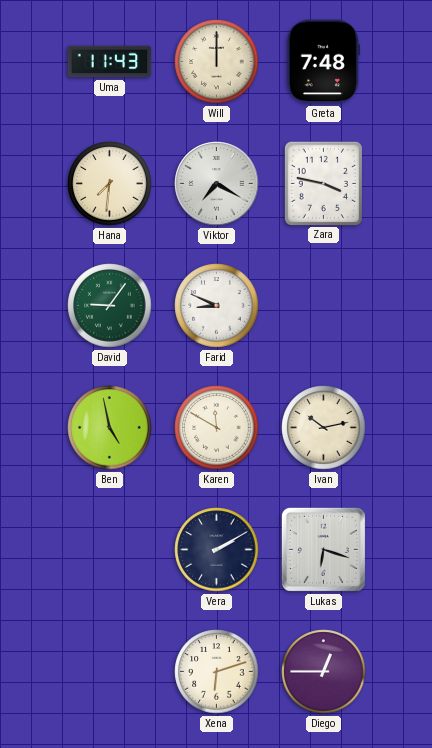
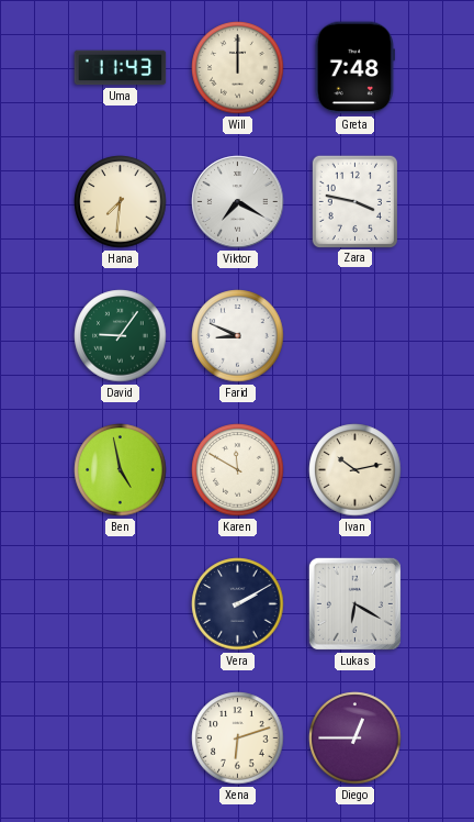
Lukas: 6:18 -> 6:20
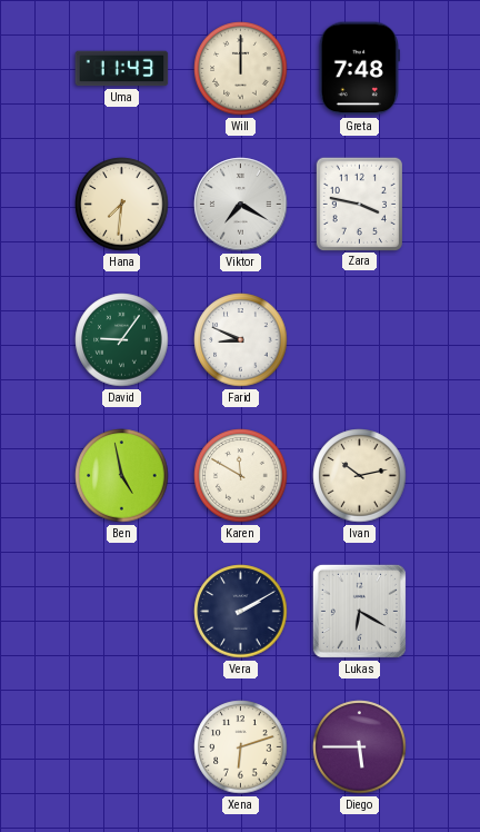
Diego: 12:45 -> 5:45
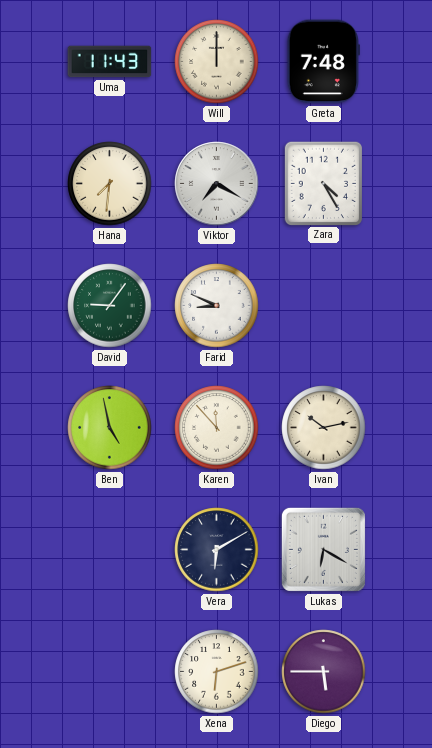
Zara: 3:47 -> 4:25
Karen: 11:50 -> 11:53
Vera: 2:10 -> 6:10
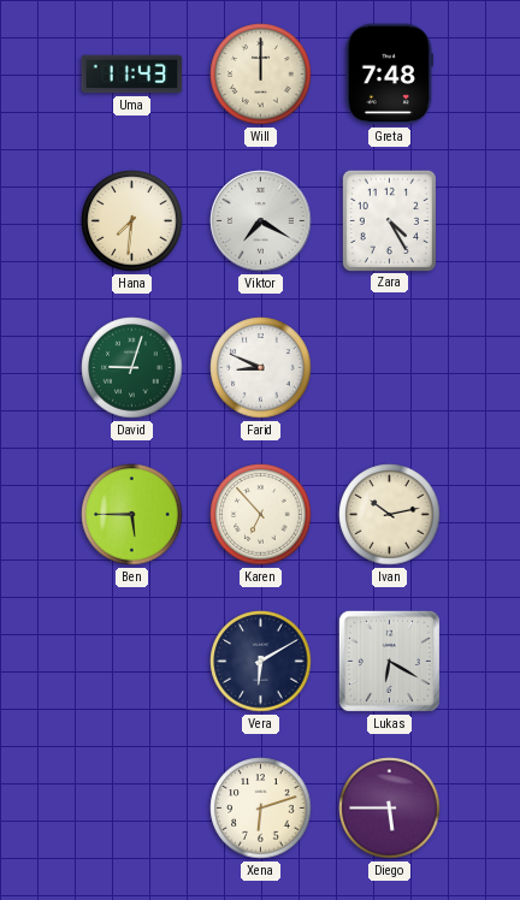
David: 9:06 -> 9:03
Ben: 4:58 -> 5:45
Karen: 11:53 -> 6:53
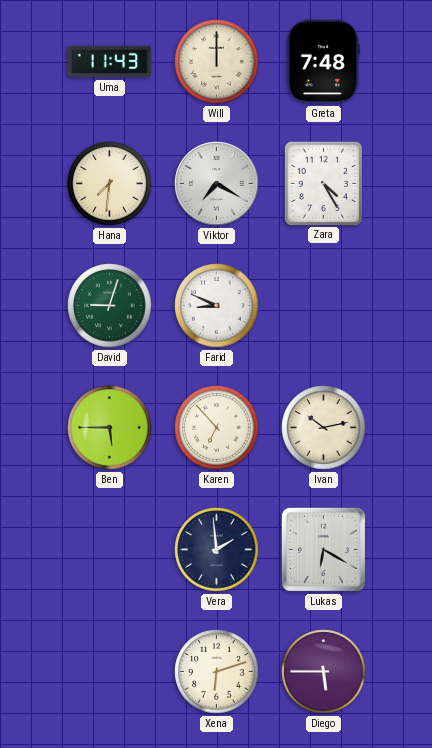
Vera: 6:10 -> 1:59
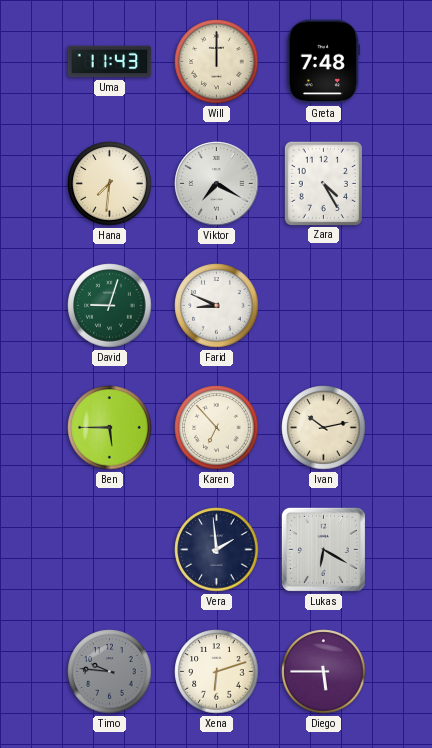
Timo: none -> 9:46
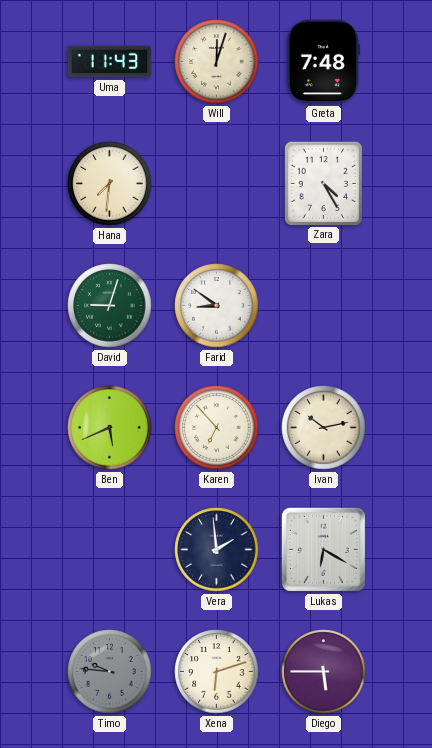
Will: 12:00 -> 12:03
Viktor: 7:20 -> none
Farid: 8:49 -> 8:51
Ben: 5:45 -> 5:41
